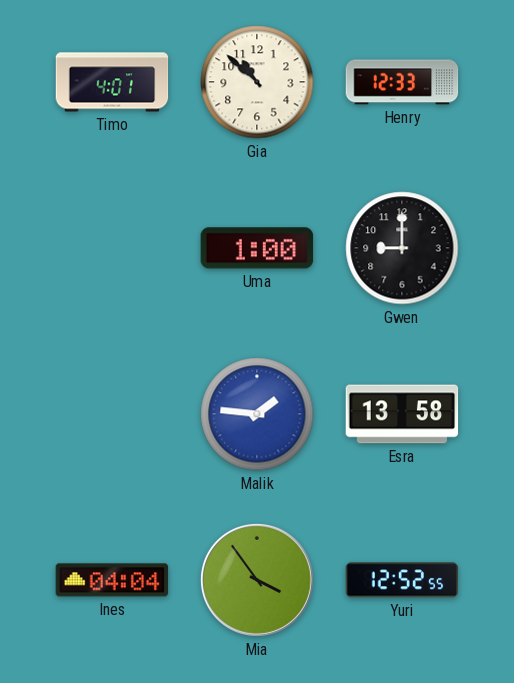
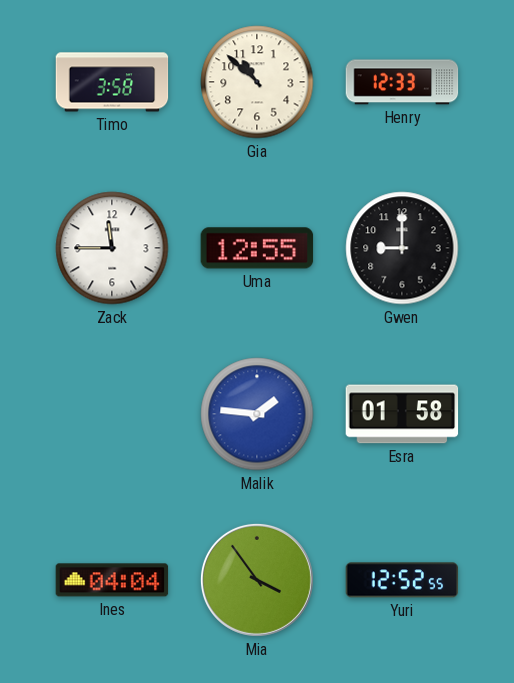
Timo: 4:01 -> 3:58
Zack: none -> 11:45
Uma: 1:00 -> 12:55
Esra: 13:58 -> 01:58
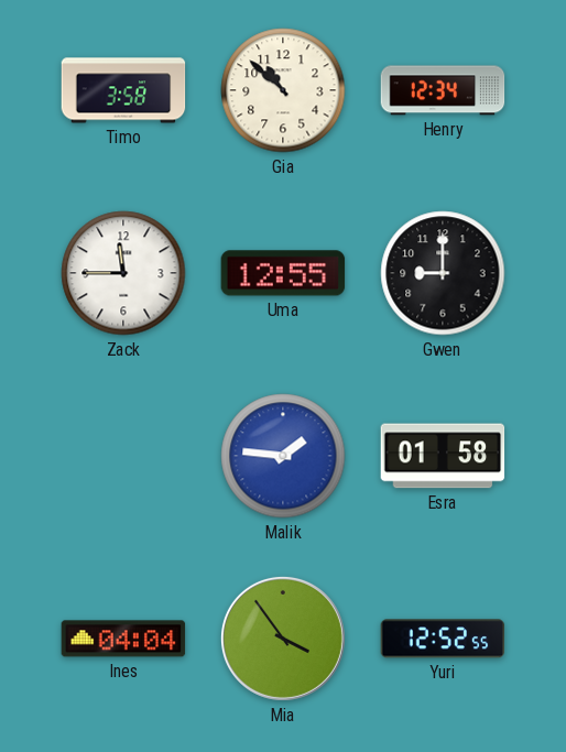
Henry: 12:33 -> 12:34
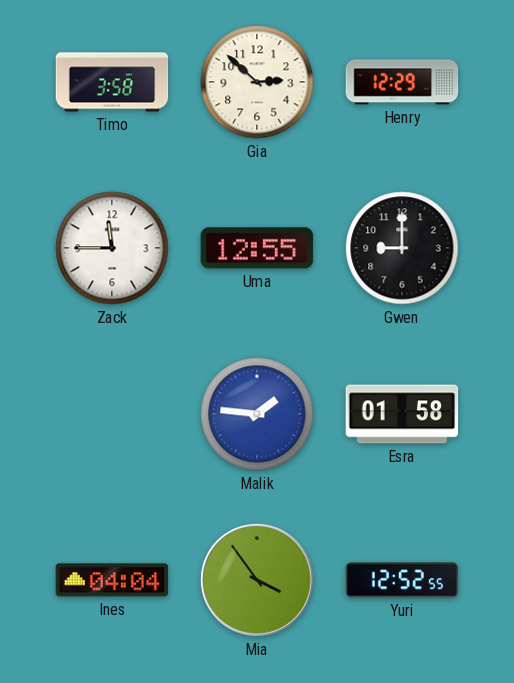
Gia: 10:52 -> 2:52
Henry: 12:34 -> 12:29
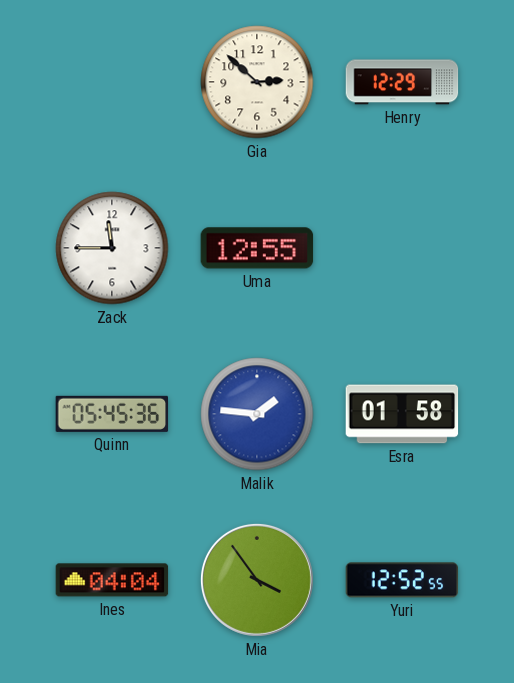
Timo: 3:58 -> none
Gwen: 9:00 -> none
Quinn: none -> 05:45
